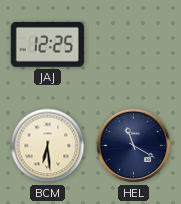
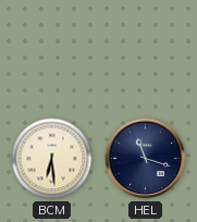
JAJ: 12:25 -> none
HEL: 11:20 -> 11:18
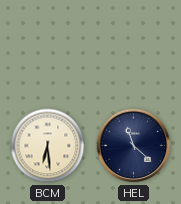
HEL: 11:18 -> 11:22
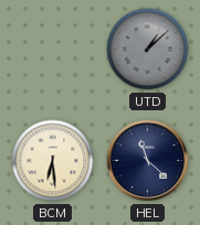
UTD: none -> 1:08
